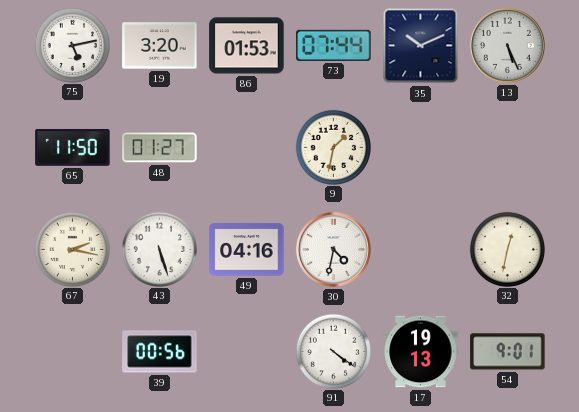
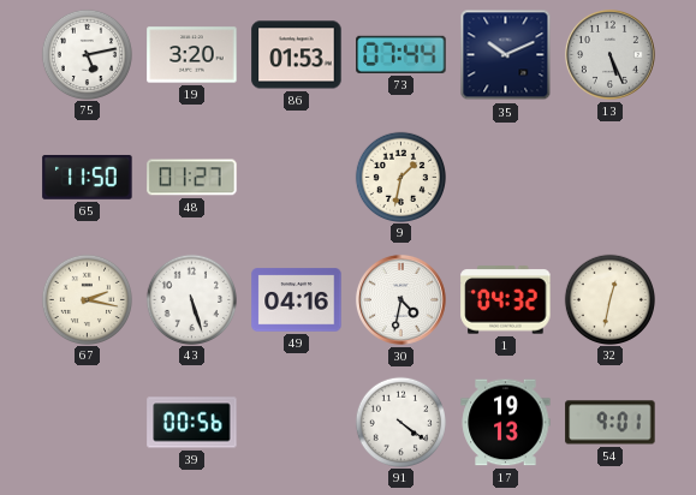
1: none -> 04:32
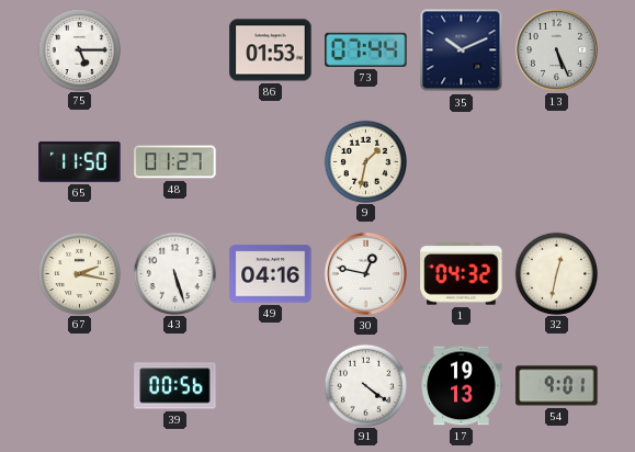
75: 5:13 -> 5:15
19: 3:20 -> none
30: 4:32 -> 12:47
